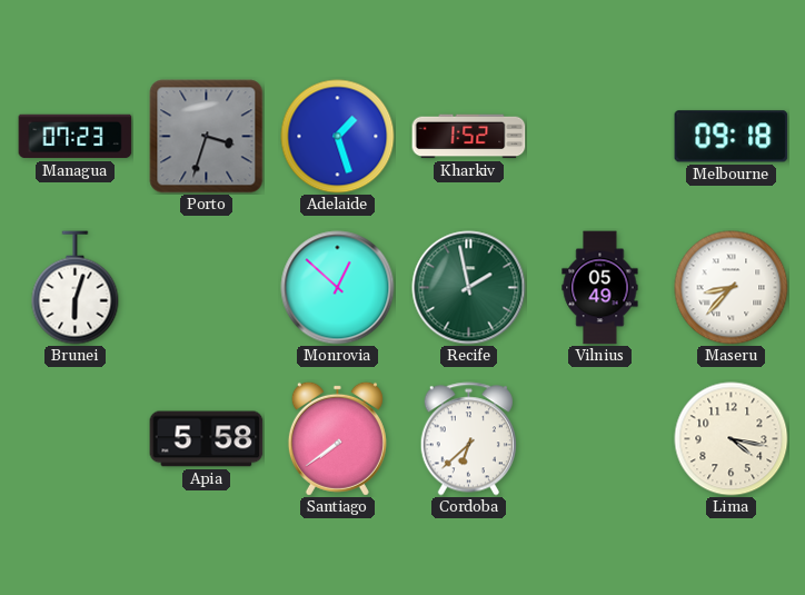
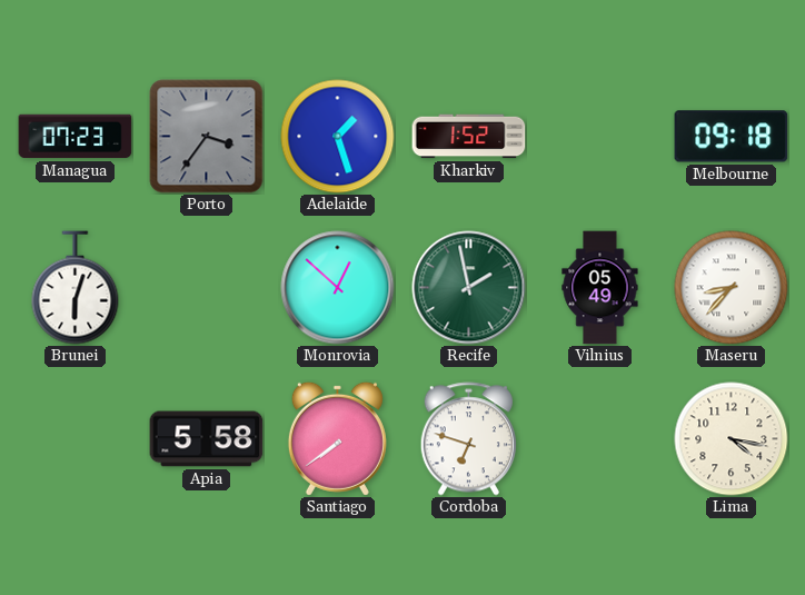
Porto: 3:33 -> 3:36
Cordoba: 6:38 -> 6:48
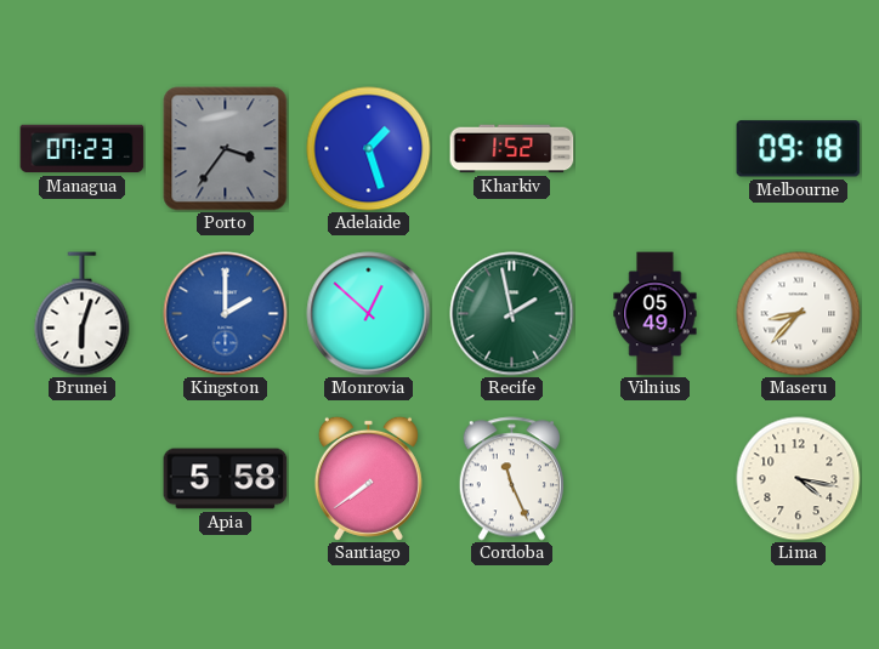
Kingston: none -> 2:00
Cordoba: 6:48 -> 11:26
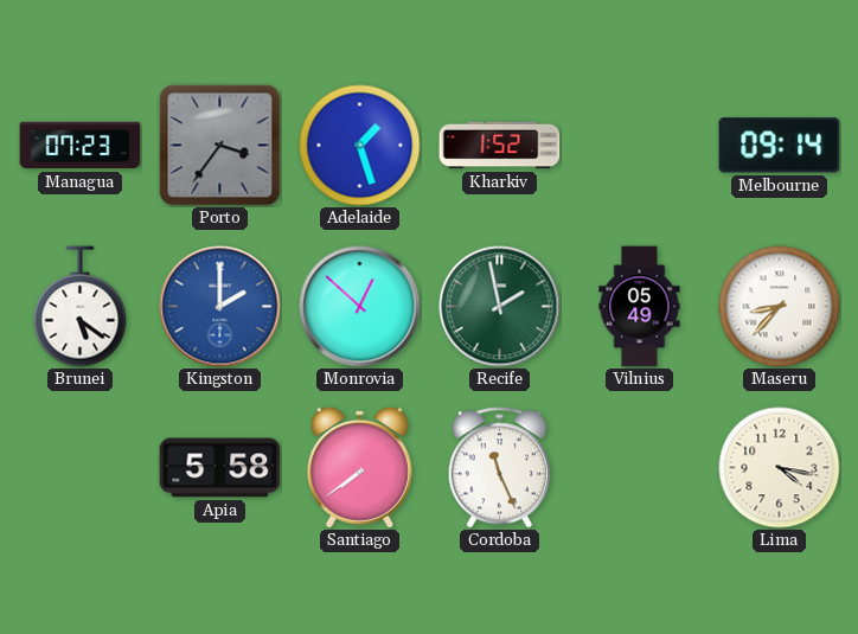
Melbourne: 09:18 -> 09:14
Brunei: 6:03 -> 5:21
